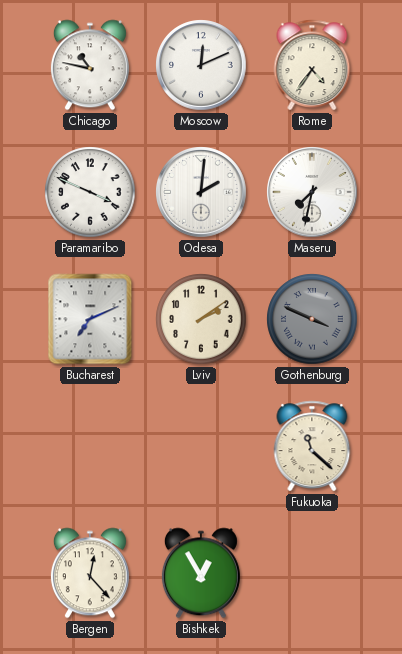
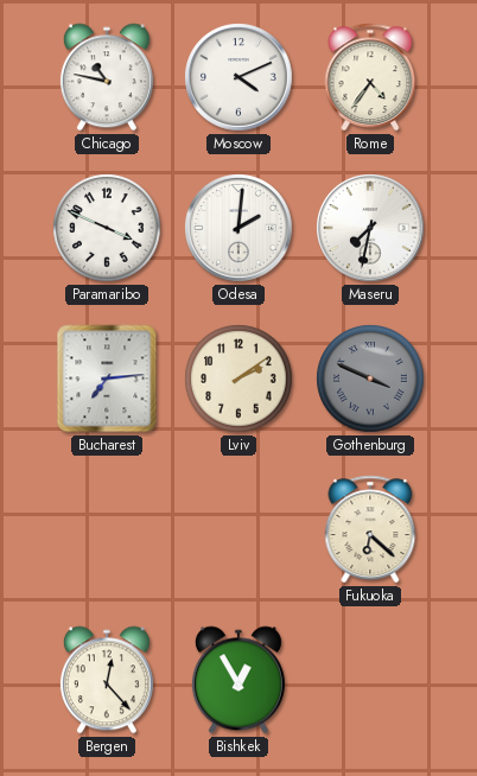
Moscow: 12:11 -> 4:11
Bucharest: 7:11 -> 7:14
Fukuoka: 11:22 -> 6:22
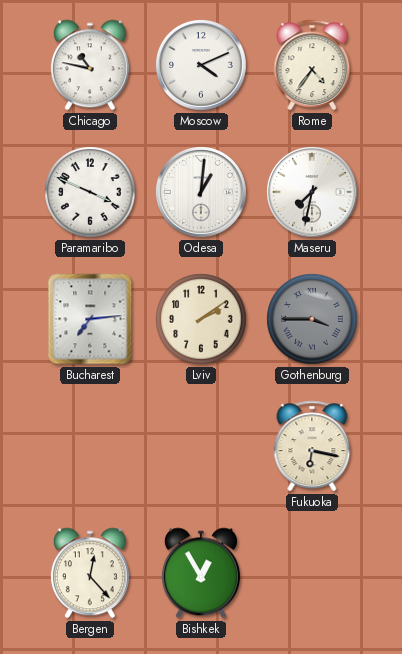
Odesa: 2:01 -> 1:01
Gothenburg: 3:49 -> 3:45
Fukuoka: 6:22 -> 6:17
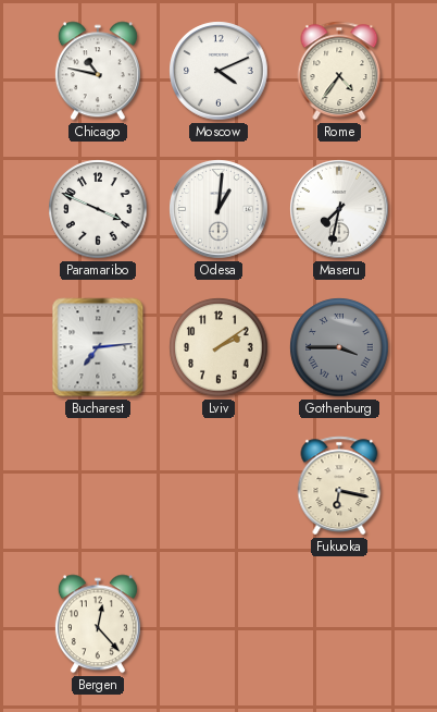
Bishkek: 12:55 -> none
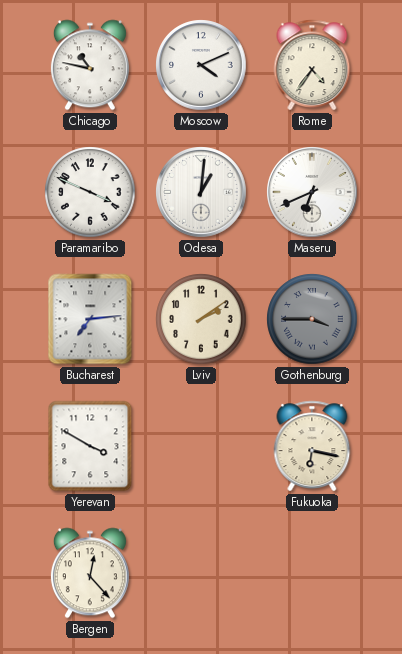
Maseru: 7:32 -> 6:41
Yerevan: none -> 3:50
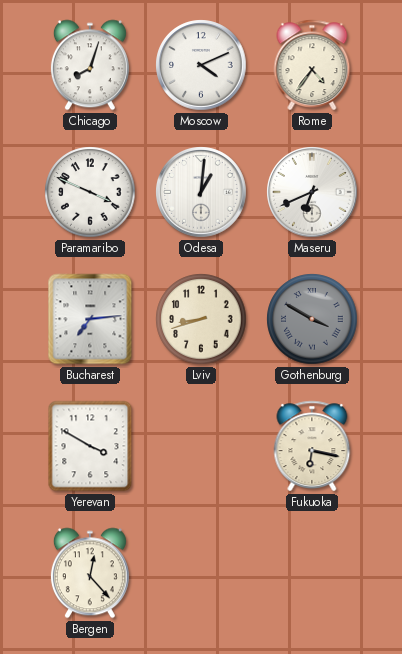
Chicago: 10:47 -> 8:03
Lviv: 2:09 -> 8:42
Gothenburg: 3:45 -> 3:50
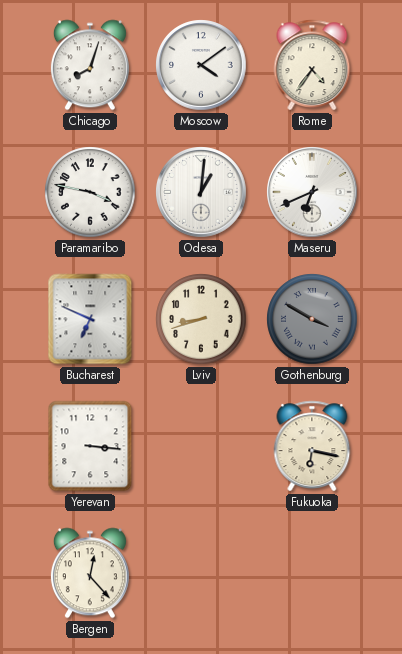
Moscow: 4:11 -> 4:09
Paramaribo: 3:49 -> 3:47
Bucharest: 7:14 -> 6:49
Yerevan: 3:50 -> 3:16
